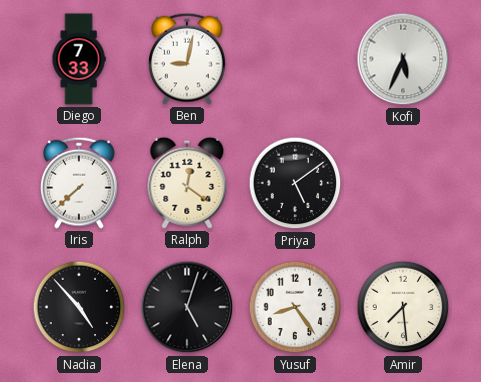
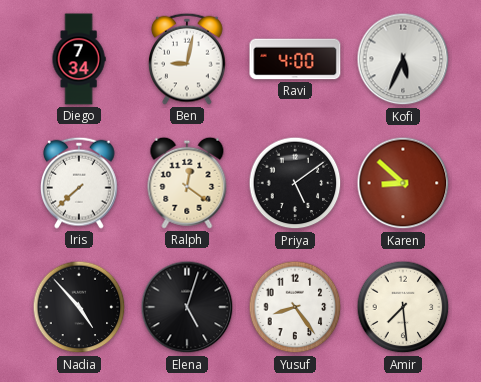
Diego: 7:33 -> 7:34
Ravi: none -> 4:00
Karen: none -> 8:52
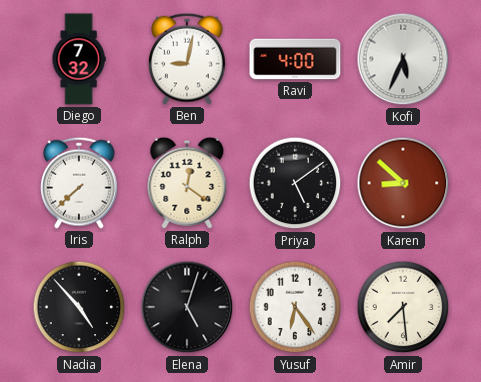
Diego: 7:34 -> 7:32
Yusuf: 8:24 -> 6:24
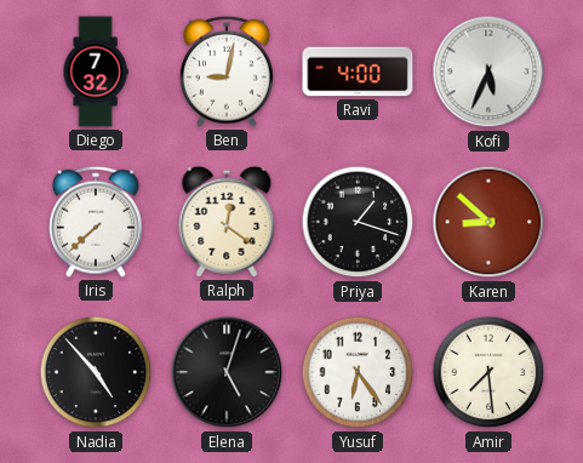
Priya: 5:09 -> 1:18
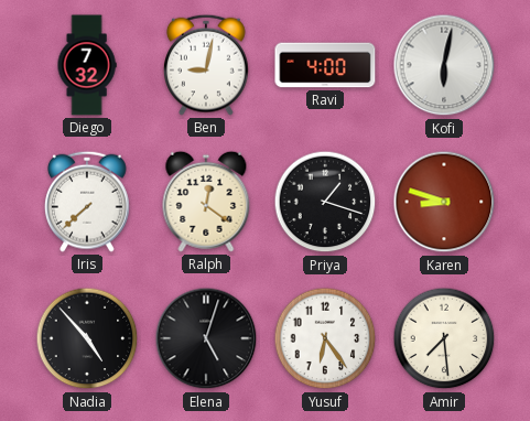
Kofi: 5:34 -> 6:02
Karen: 8:52 -> 8:48
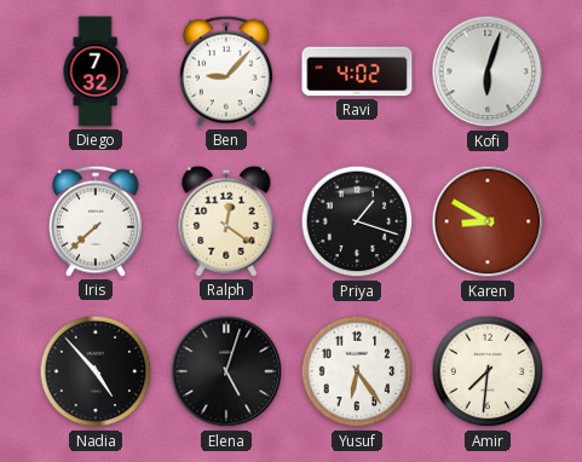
Ben: 9:02 -> 9:07
Ravi: 4:00 -> 4:02
Kofi: 6:02 -> 6:03
Karen: 8:48 -> 8:50
Amir: 7:29 -> 7:31
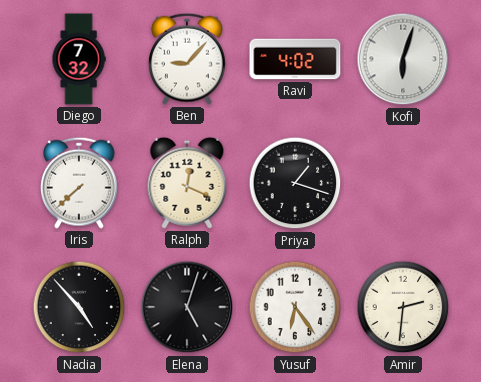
Ralph: 12:21 -> 12:19
Karen: 8:50 -> none
Amir: 7:31 -> 2:31
